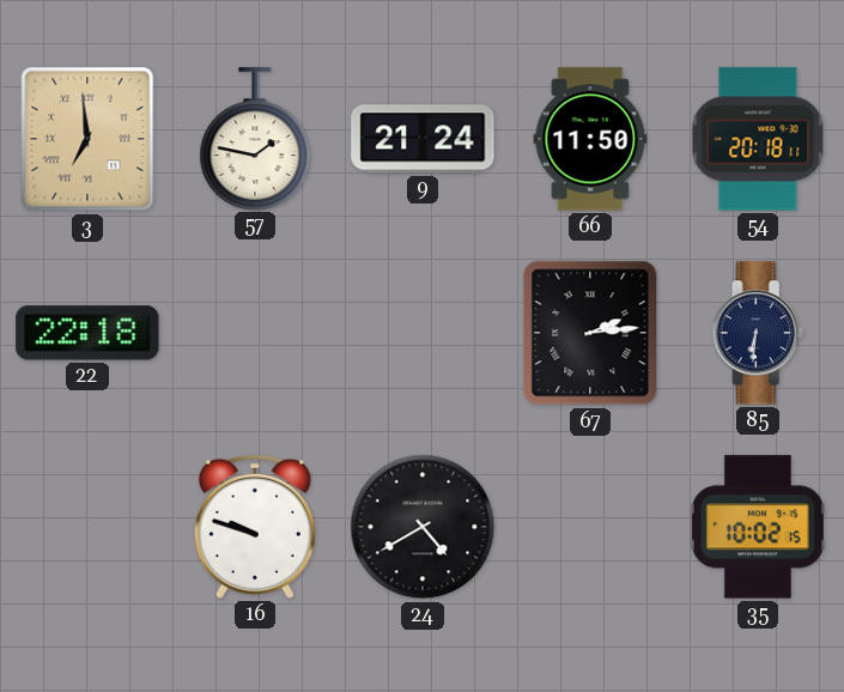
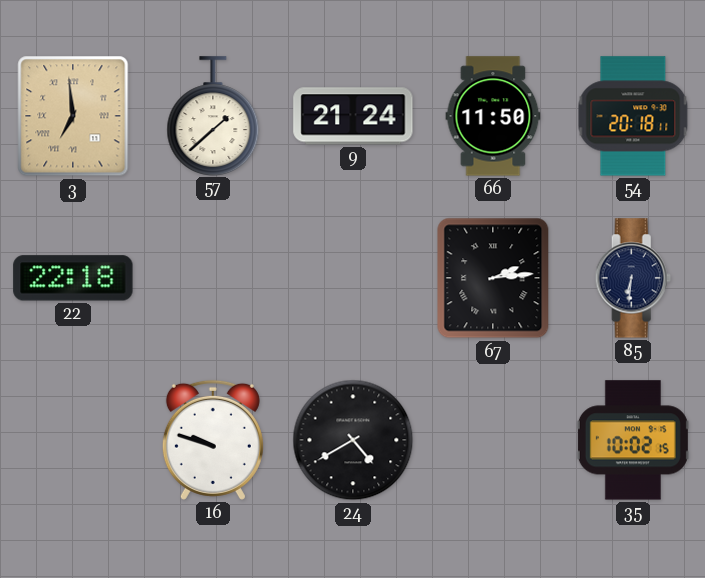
57: 1:47 -> 1:38
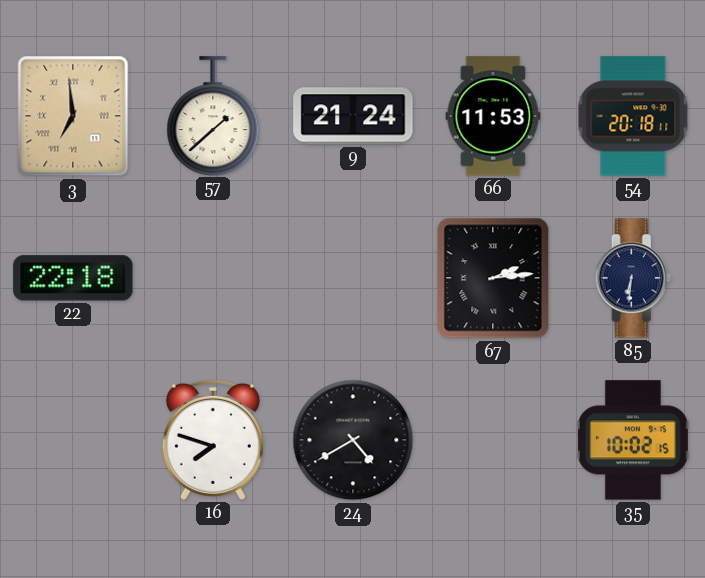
66: 11:50 -> 11:53
16: 9:48 -> 7:48
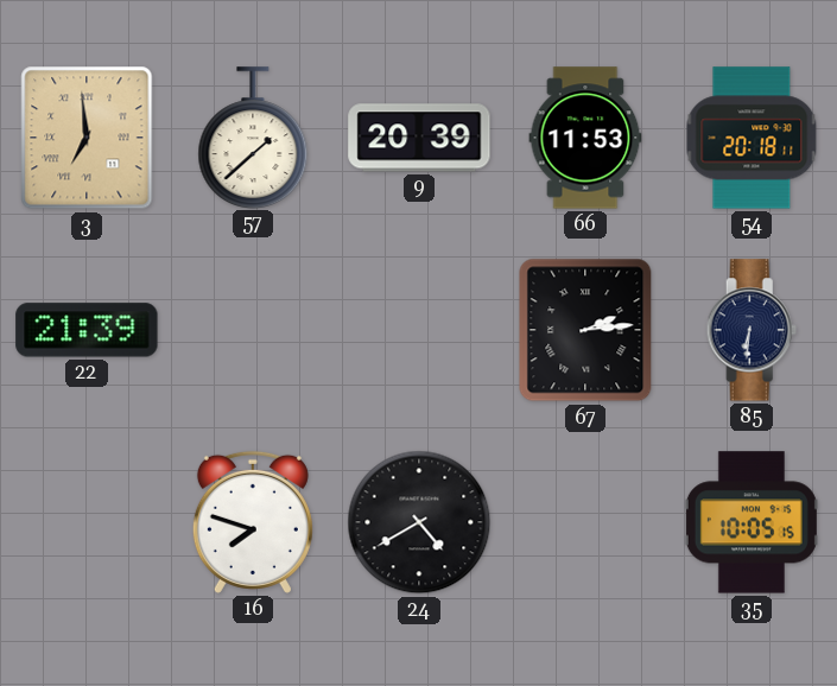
9: 21:24 -> 20:39
22: 22:18 -> 21:39
35: 10:02 -> 10:05
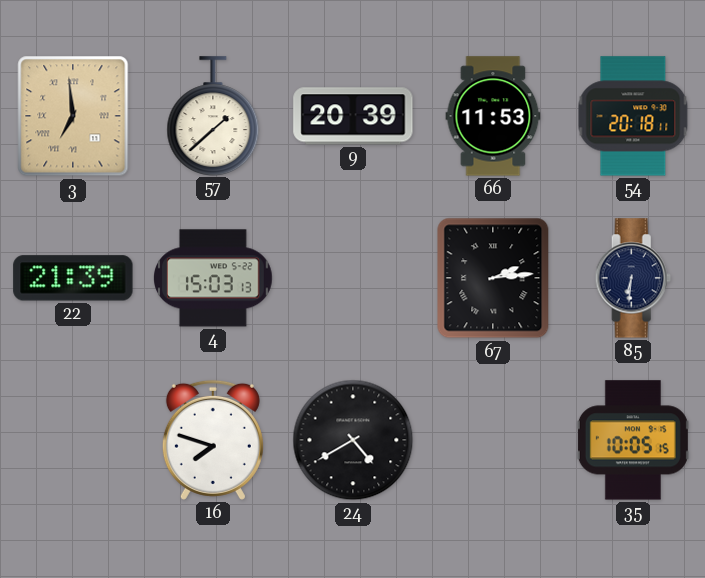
4: none -> 15:03
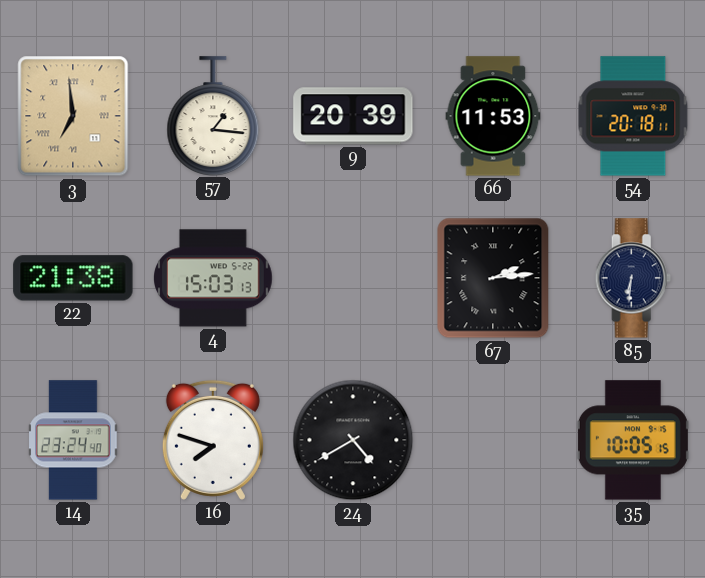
57: 1:38 -> 1:16
22: 21:39 -> 21:38
14: none -> 23:24
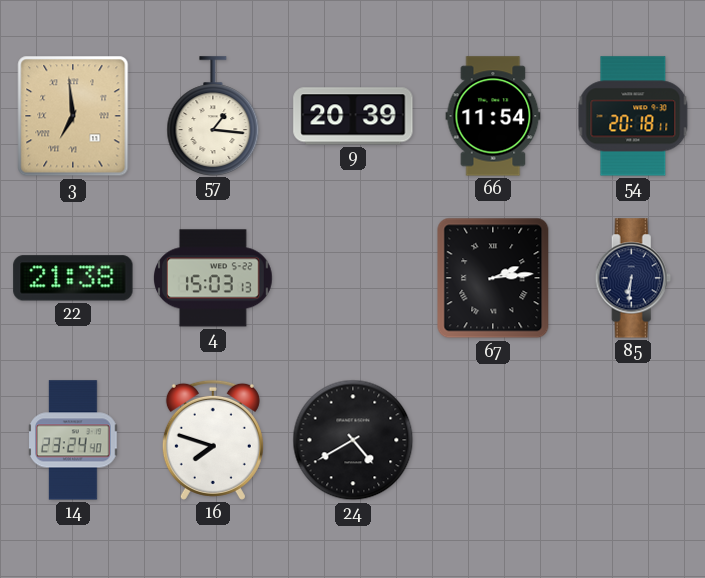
66: 11:53 -> 11:54
35: 10:05 -> none
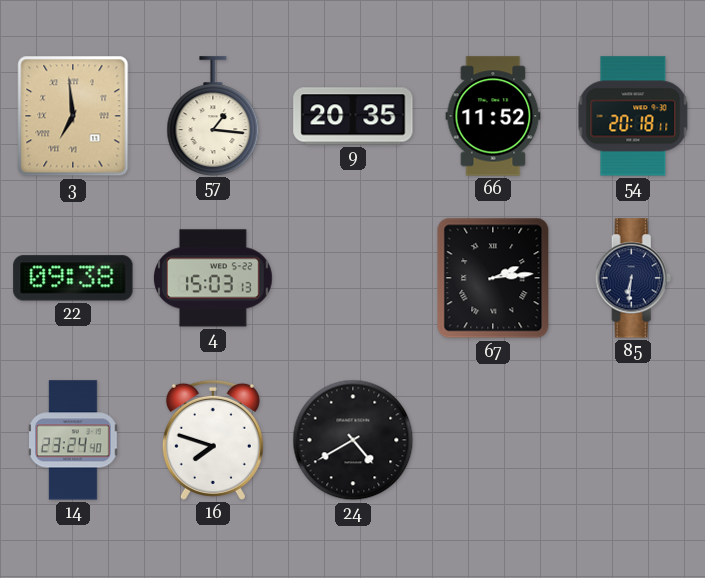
9: 20:39 -> 20:35
66: 11:54 -> 11:52
22: 21:38 -> 09:38
